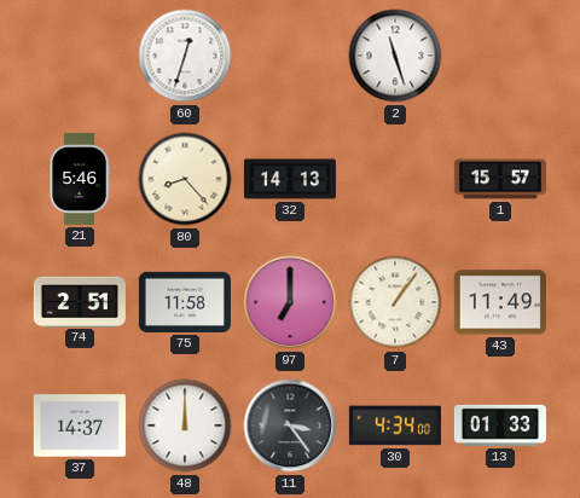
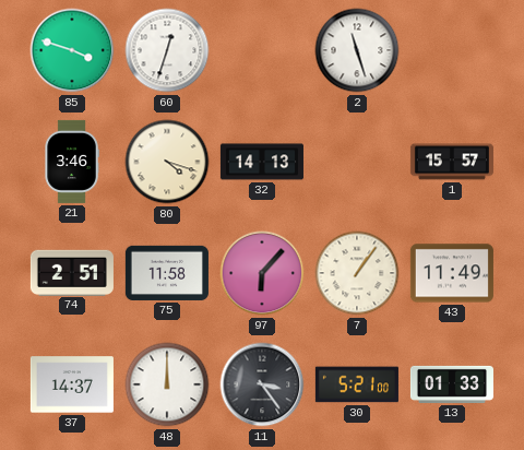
85: none -> 3:48
21: 5:46 -> 3:46
80: 8:23 -> 4:18
97: 7:00 -> 6:07
30: 4:34 -> 5:21
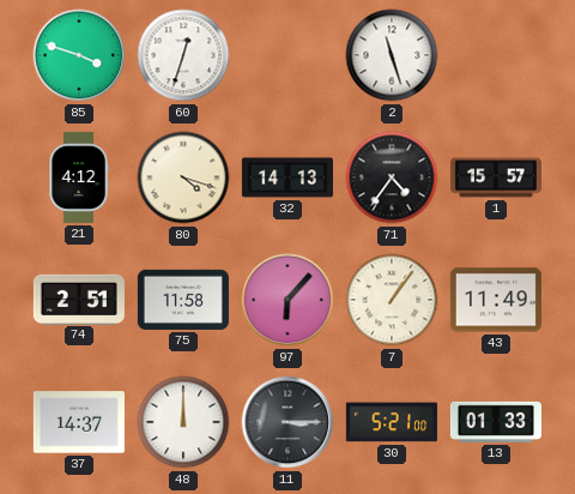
21: 3:46 -> 4:12
71: none -> 4:36
11: 3:24 -> 3:15
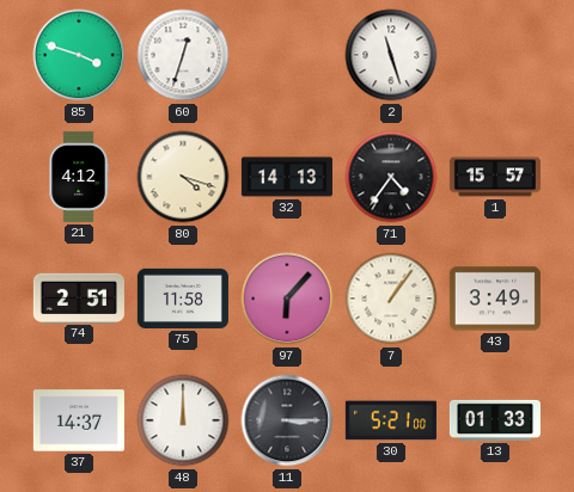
43: 11:49 -> 3:49
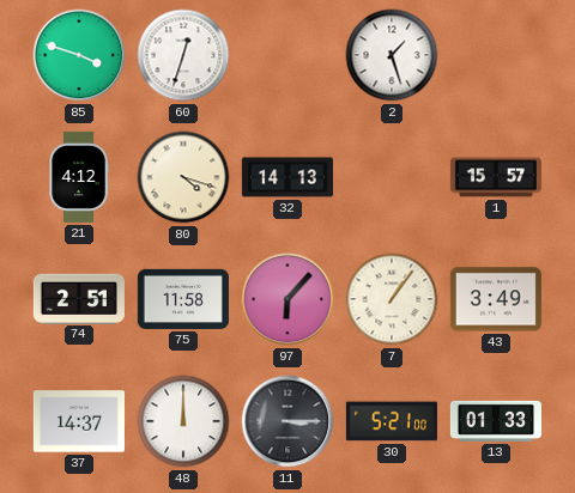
2: 11:27 -> 1:27
71: 4:36 -> none
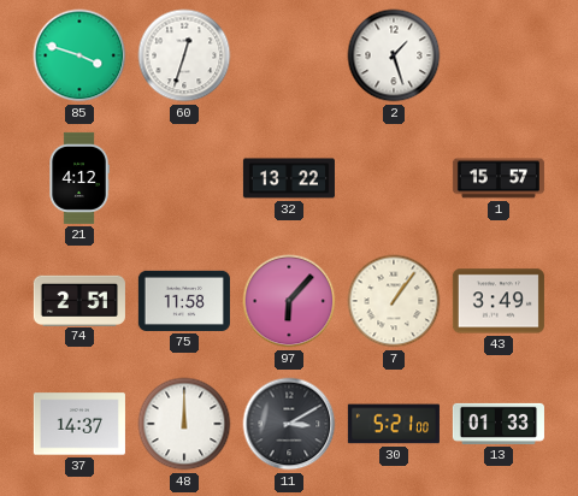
80: 4:18 -> none
32: 14:13 -> 13:22
11: 3:15 -> 3:10
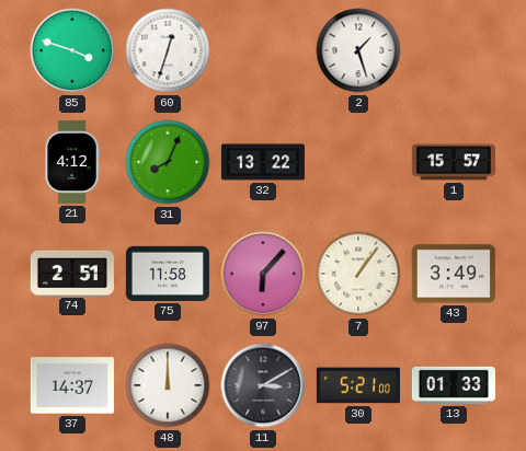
31: none -> 8:04
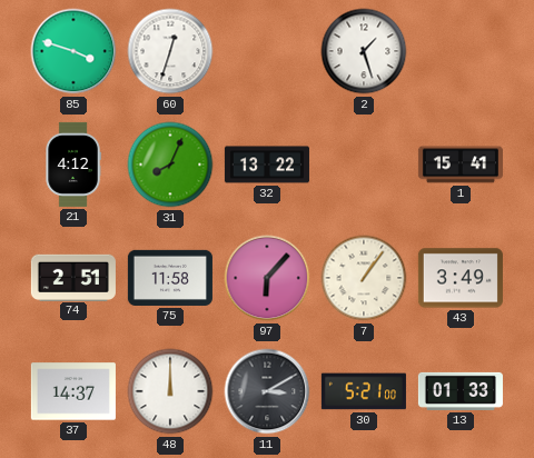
1: 15:57 -> 15:41
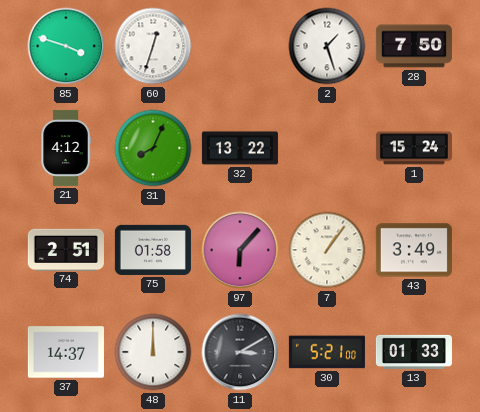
28: none -> 7:50
1: 15:41 -> 15:24
75: 11:58 -> 01:58
